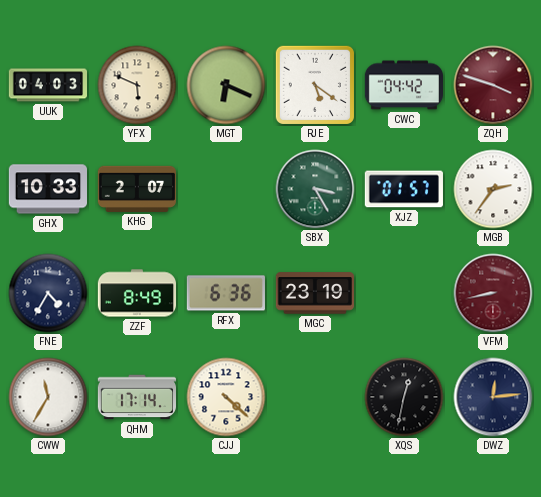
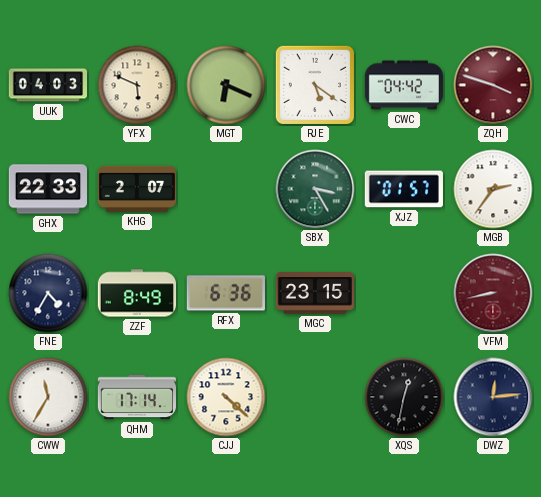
GHX: 10:33 -> 22:33
MGC: 23:19 -> 23:15
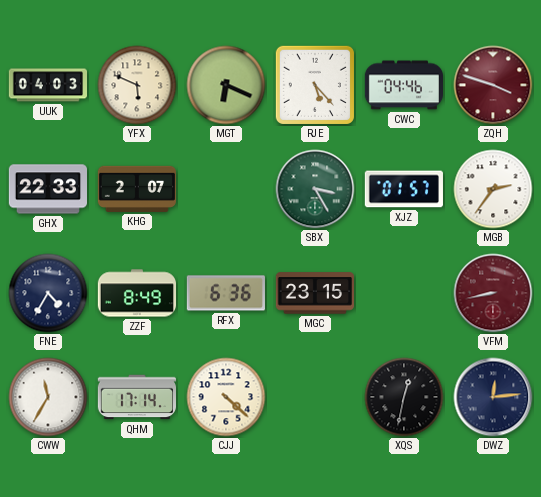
RJE: 5:21 -> 5:23
CWC: 04:42 -> 04:46
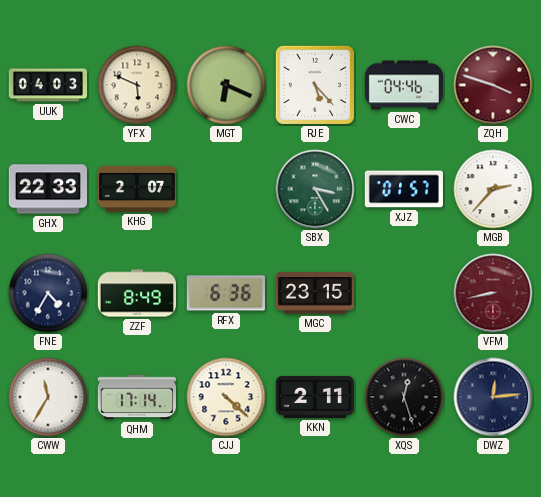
MGB: 2:36 -> 2:37
KKN: none -> 2:11
XQS: 12:32 -> 12:27
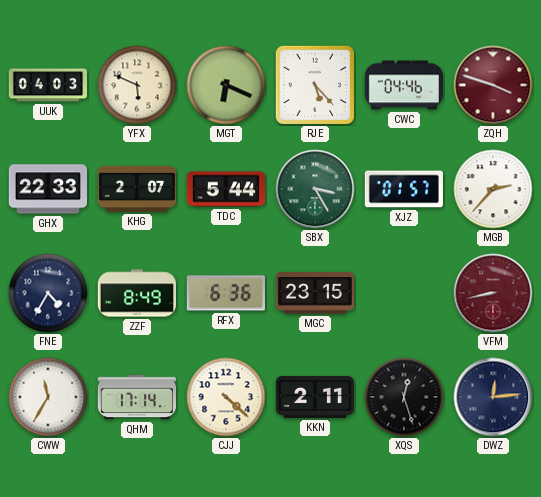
TDC: none -> 5:44
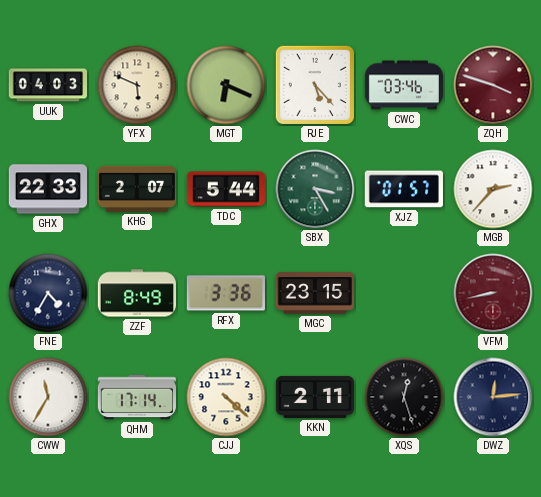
CWC: 04:46 -> 03:46
RFX: 6:36 -> 3:36
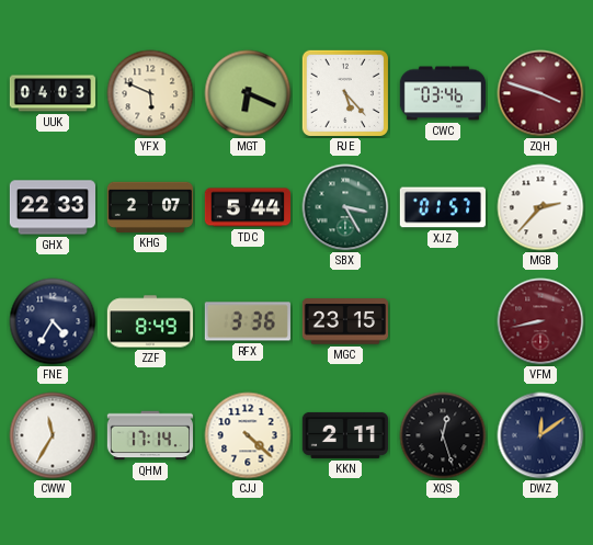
DWZ: 12:14 -> 12:09
